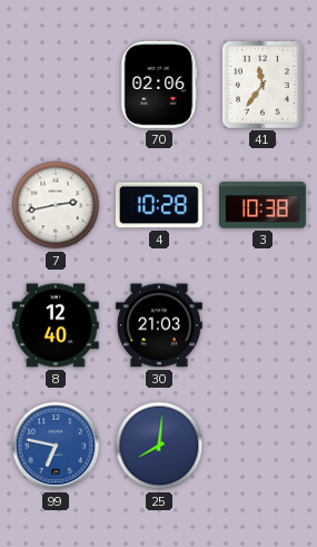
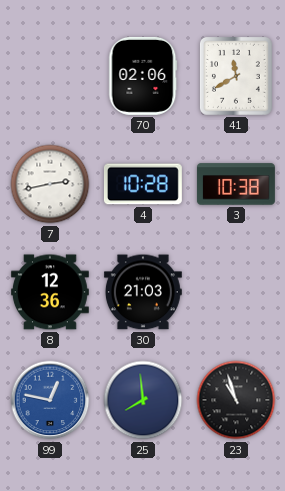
41: 11:36 -> 11:40
8: 12:40 -> 12:36
99: 6:47 -> 12:47
25: 8:01 -> 7:59
23: none -> 10:57
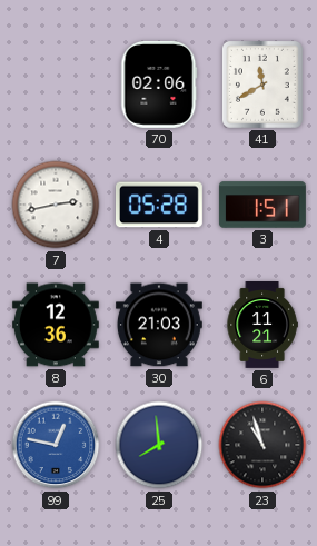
4: 10:28 -> 05:28
3: 10:38 -> 1:51
6: none -> 11:21
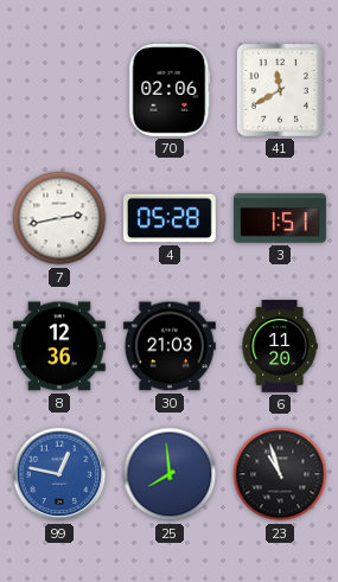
6: 11:21 -> 11:20
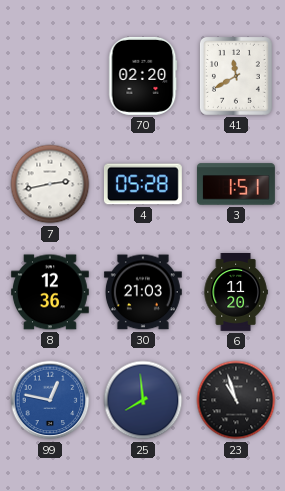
70: 02:06 -> 02:20
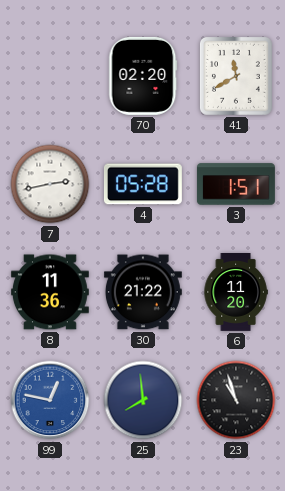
8: 12:36 -> 11:36
30: 21:03 -> 21:22
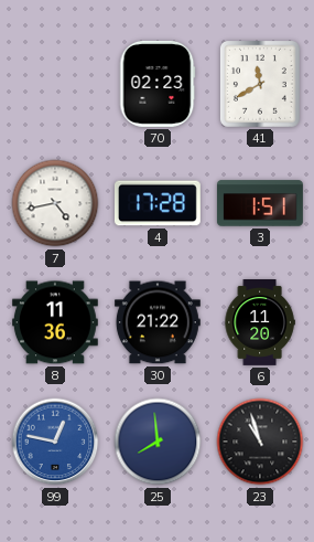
70: 02:20 -> 02:23
7: 2:43 -> 4:43
4: 05:28 -> 17:28
